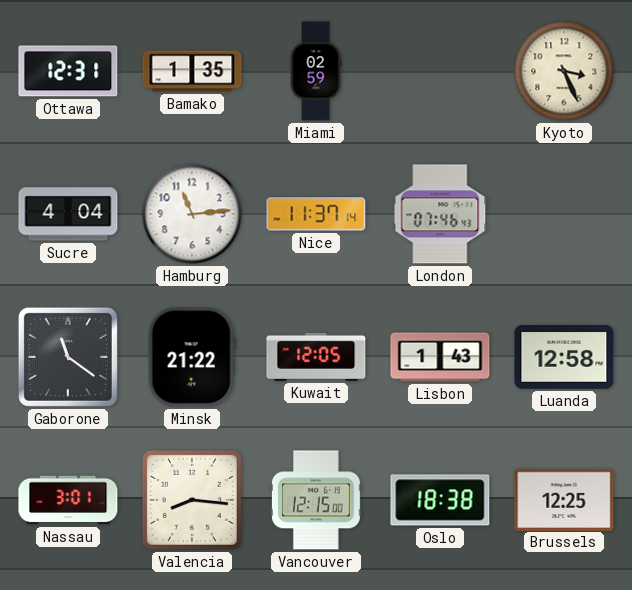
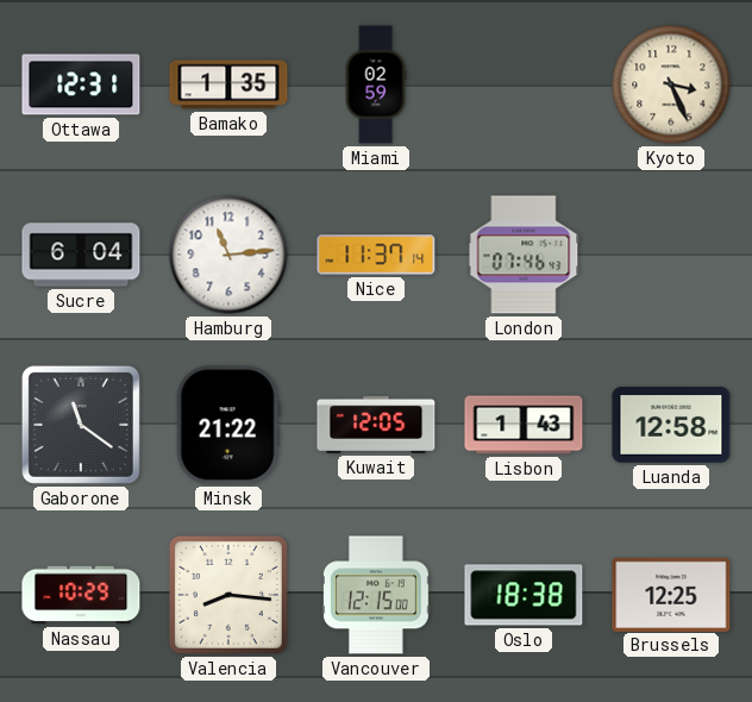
Sucre: 4:04 -> 6:04
Nassau: 3:01 -> 10:29
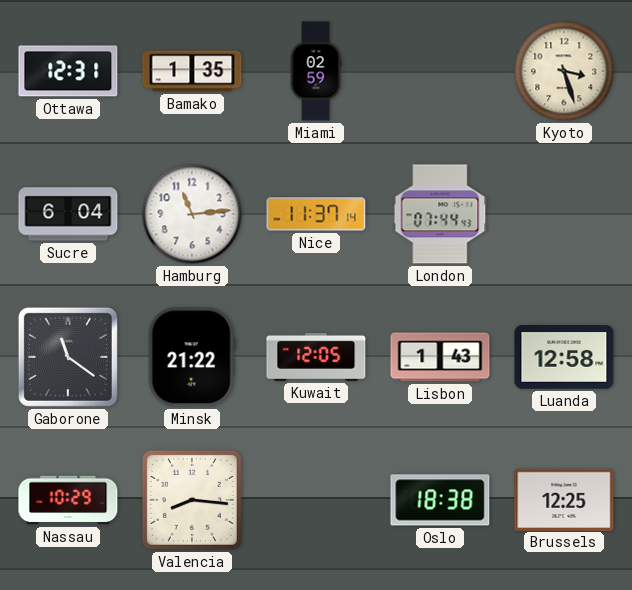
Kyoto: 3:26 -> 3:27
London: 07:46 -> 07:44
Vancouver: 12:15 -> none
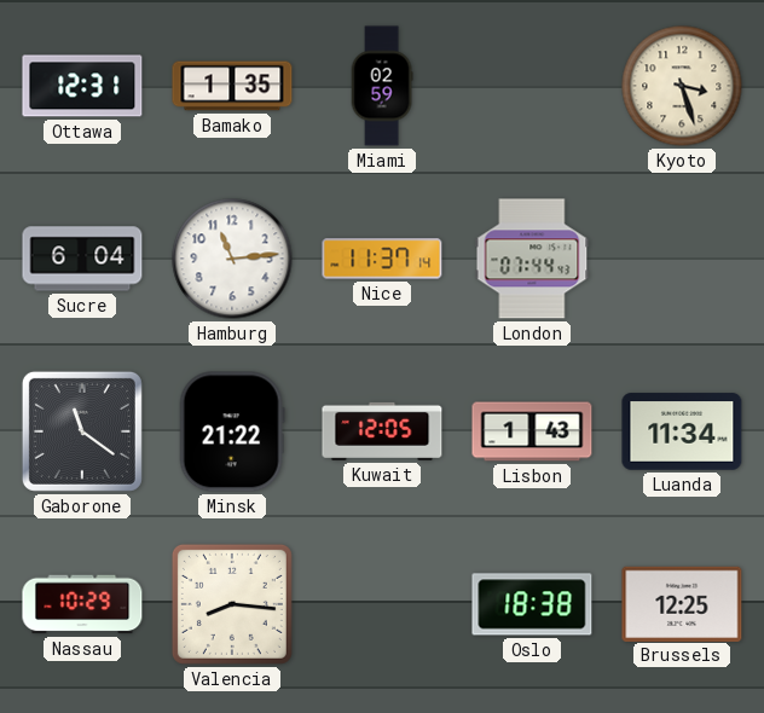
Luanda: 12:58 -> 11:34
